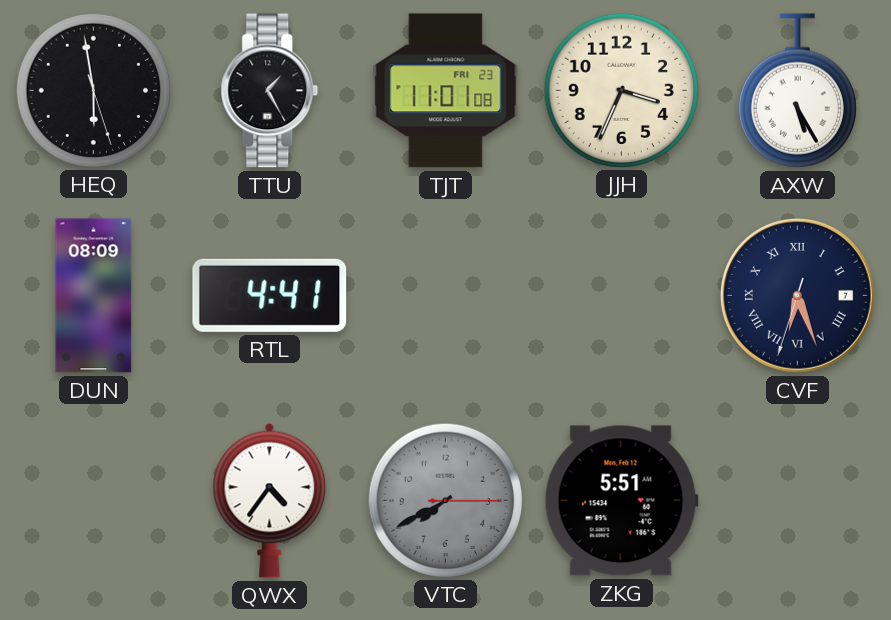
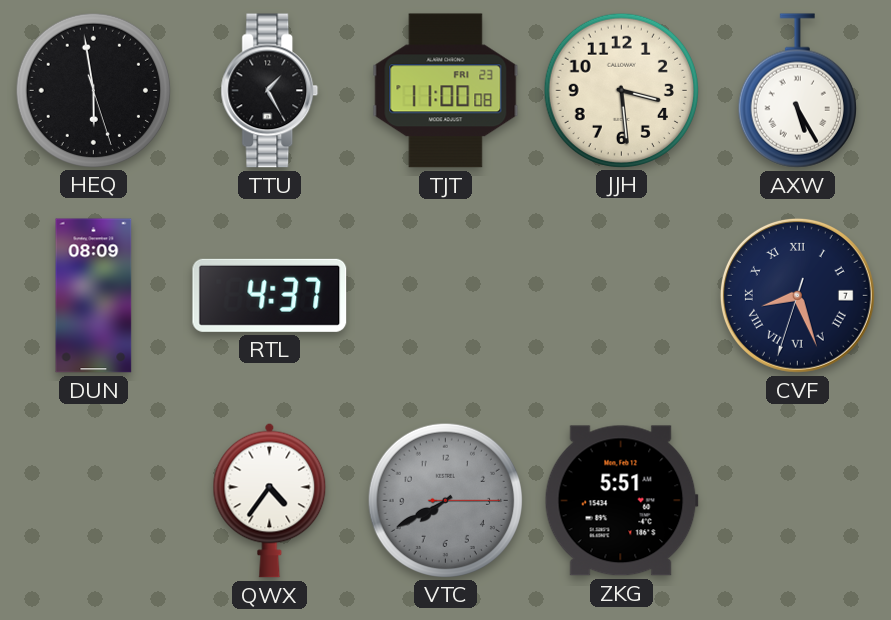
TJT: 11:01 -> 11:00
JJH: 3:34 -> 3:29
RTL: 4:41 -> 4:37
CVF: 6:26 -> 8:26
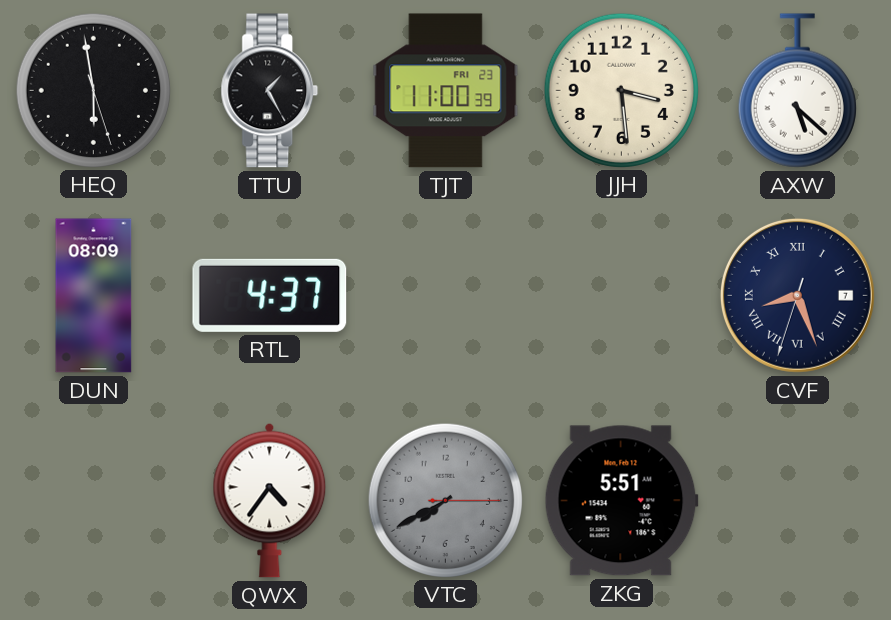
TJT: 11:00:08 -> 11:00:39
AXW: 5:25 -> 5:22
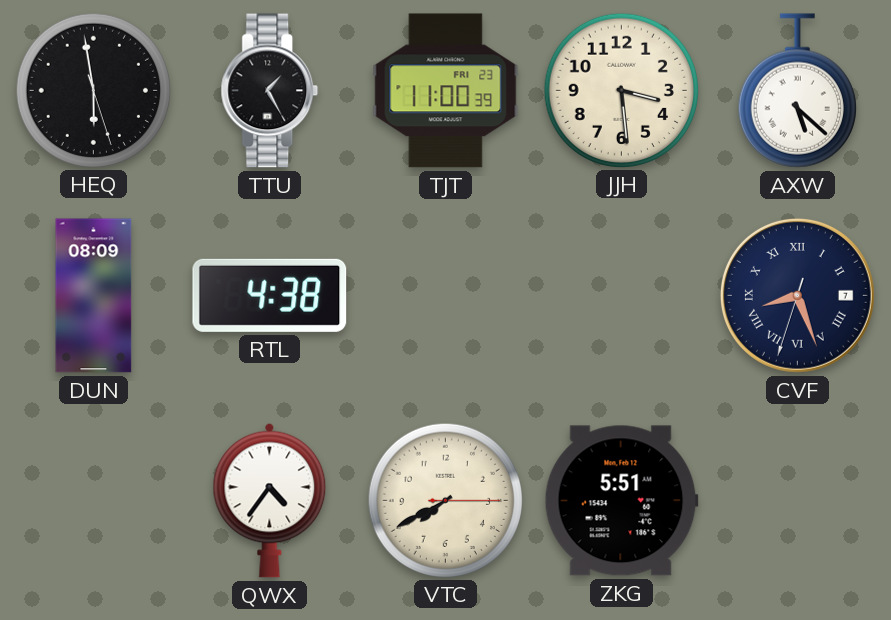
RTL: 4:37 -> 4:38
VTC dial: grey -> cream
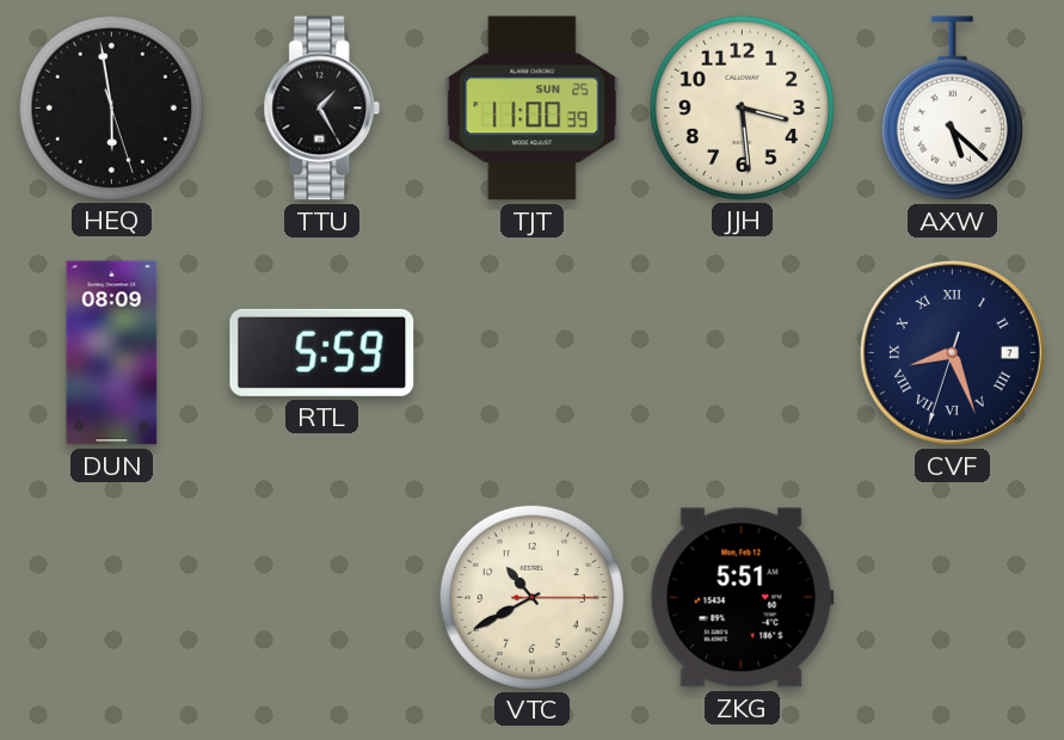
TJT date: FRI 23 -> SUN 25
RTL: 4:38 -> 5:59
QWX: 4:36 -> none
VTC: 7:40 -> 10:40
